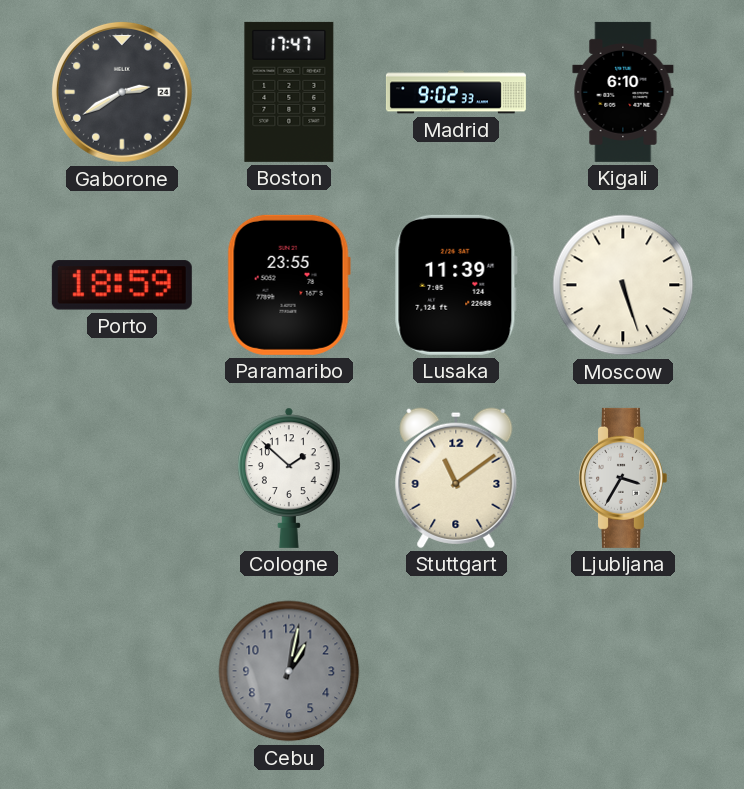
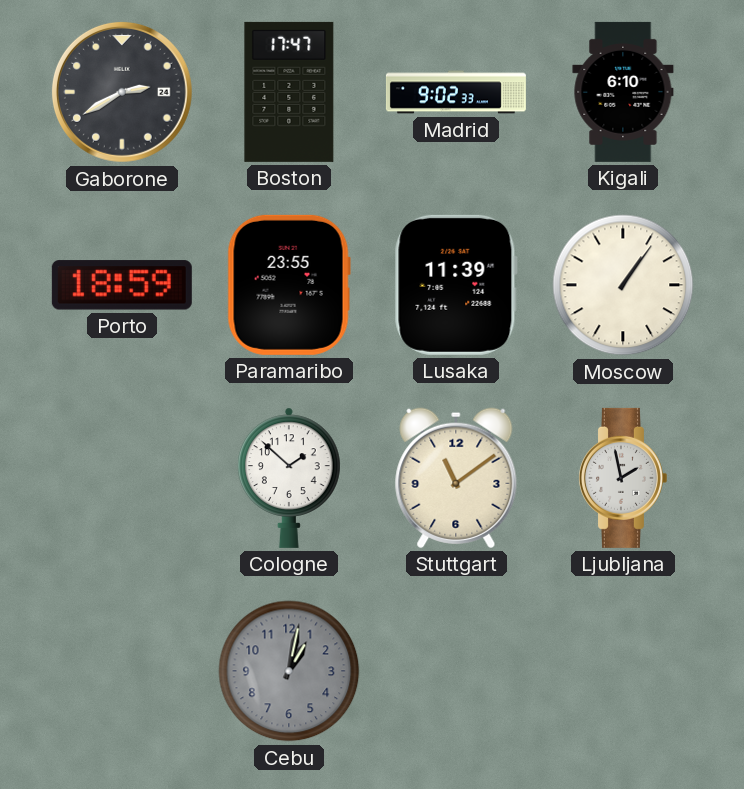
Moscow: 5:27 -> 1:06
Ljubljana: 3:35 -> 1:58
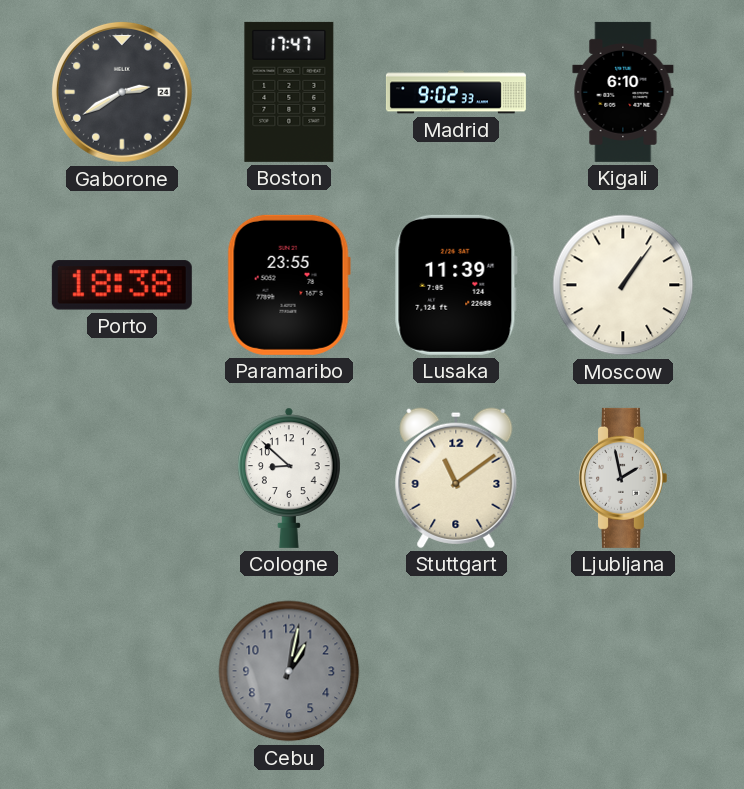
Porto: 18:59 -> 18:38
Cologne: 1:52 -> 8:52
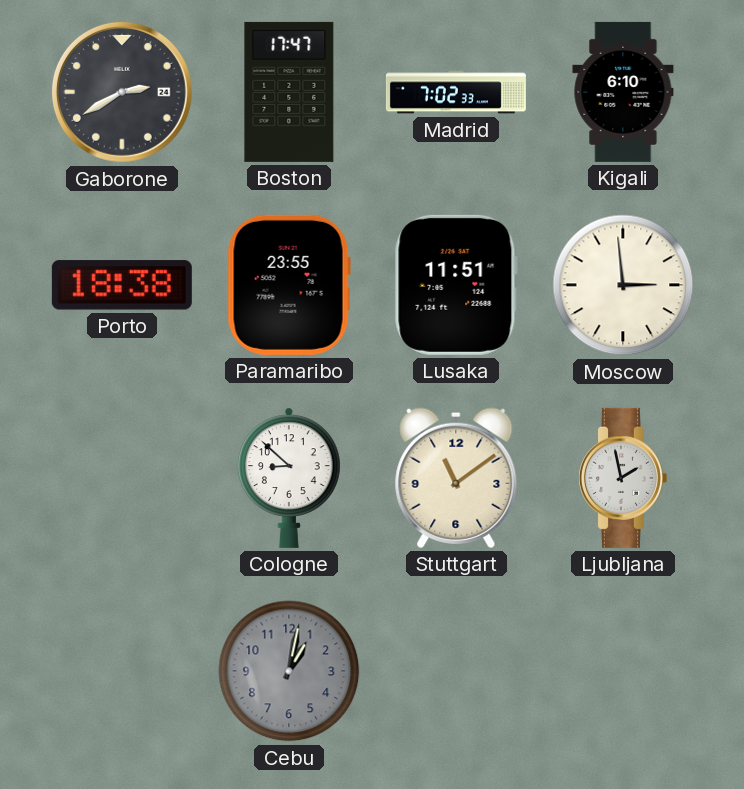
Madrid: 9:02 -> 7:02
Lusaka: 11:39 -> 11:51
Moscow: 1:06 -> 2:59
